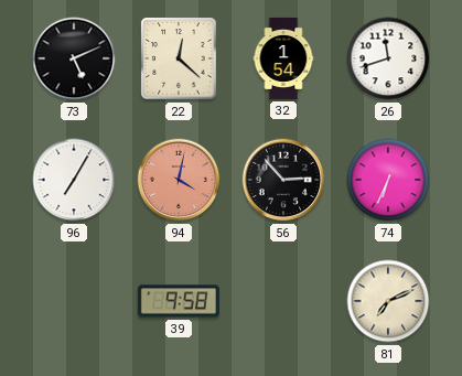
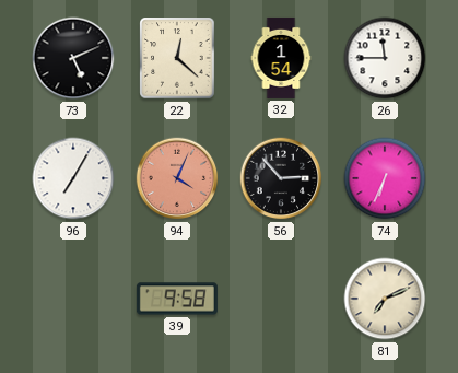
26: 11:42 -> 11:45
94: 4:02 -> 4:04
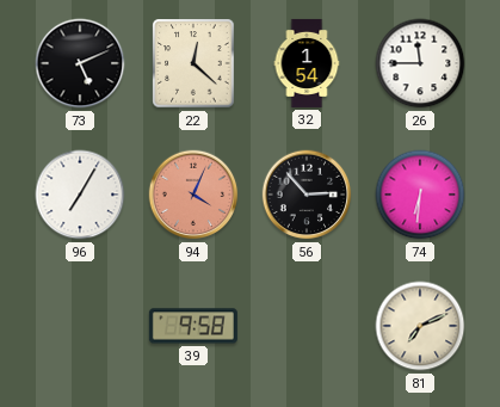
74: 6:34 -> 6:31
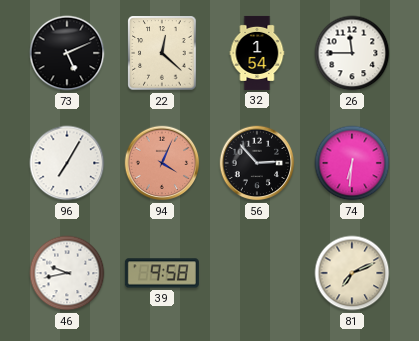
46: none -> 9:43
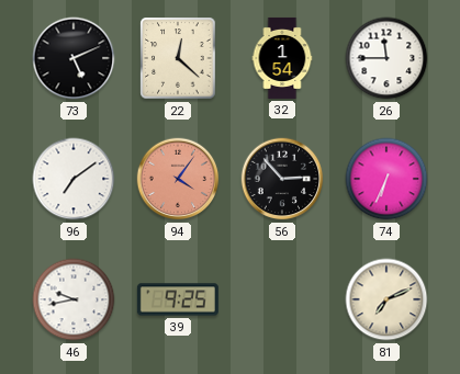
96: 7:05 -> 7:09
94: 4:04 -> 4:06
74: 6:31 -> 6:34
39: 9:58 -> 9:25
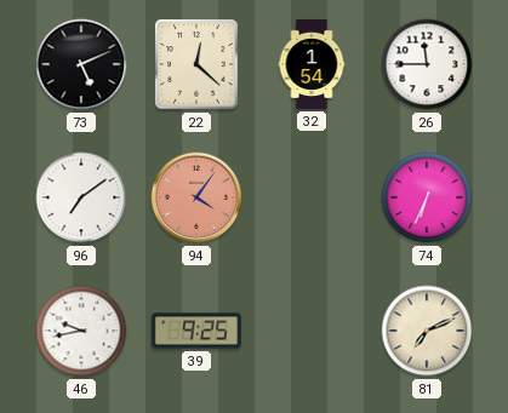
56: 2:53 -> none
